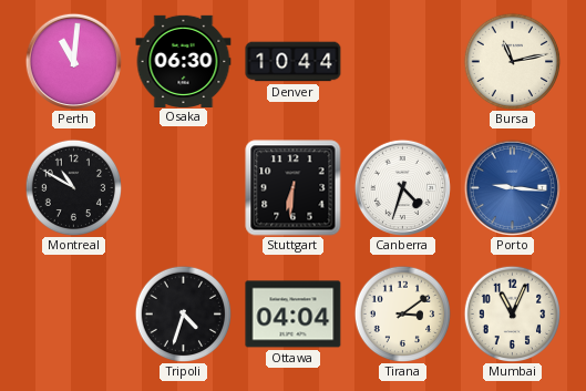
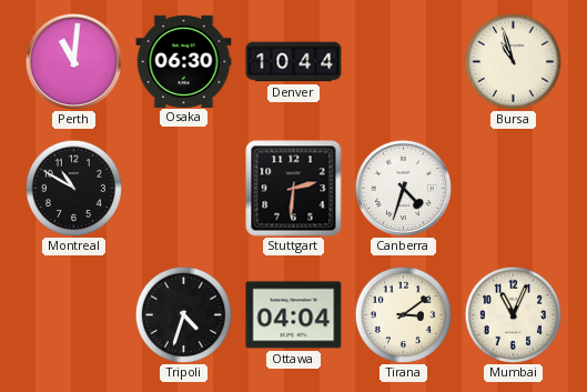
Bursa: 11:13 -> 10:57
Stuttgart: 6:31 -> 2:31
Porto: 9:16 -> none
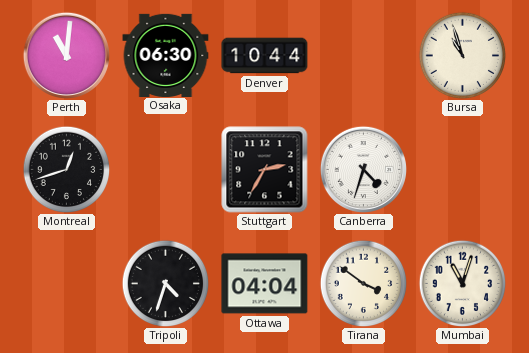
Montreal: 10:50 -> 12:42
Stuttgart: 2:31 -> 2:35
Tirana: 3:09 -> 3:51
Mumbai: 11:04 -> 11:03
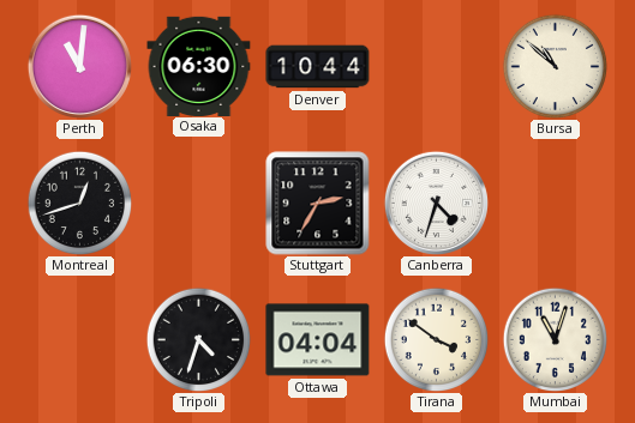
Bursa: 10:57 -> 10:52
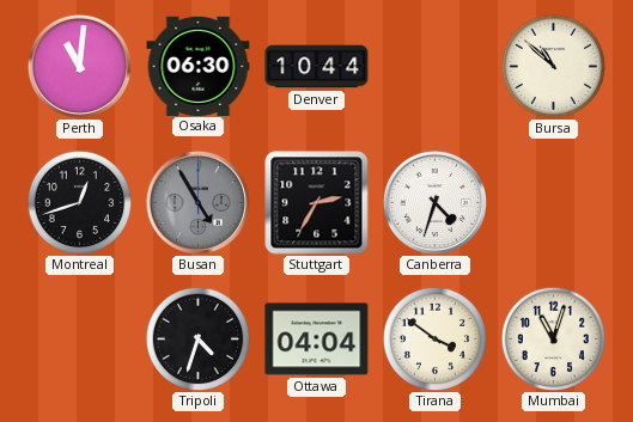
Busan: none -> 4:55
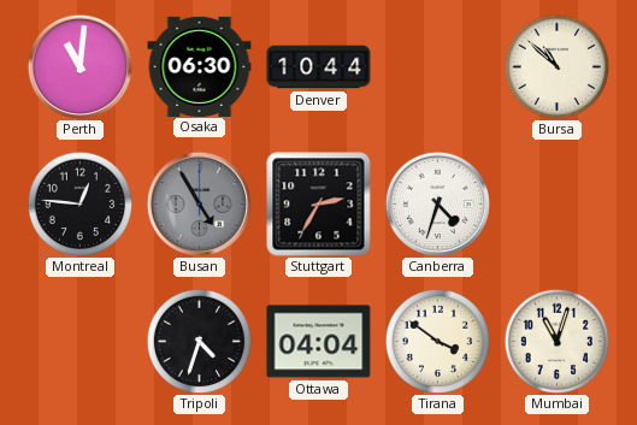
Montreal: 12:42 -> 12:46
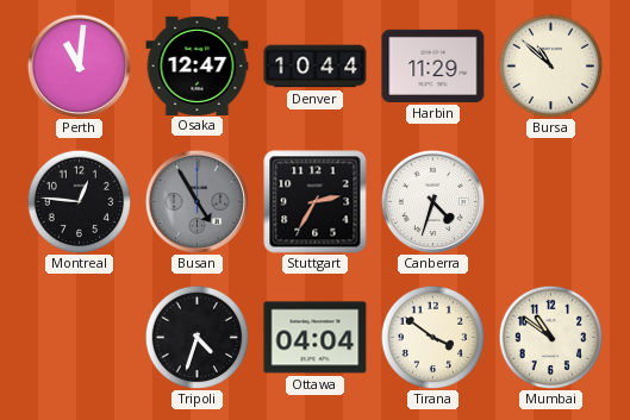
Osaka: 06:30 -> 12:47
Harbin: none -> 11:29
Mumbai: 11:03 -> 10:51
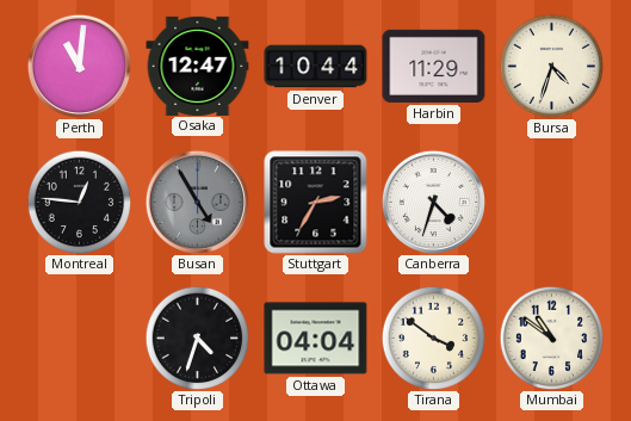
Bursa: 10:52 -> 4:33
